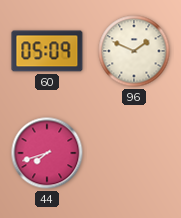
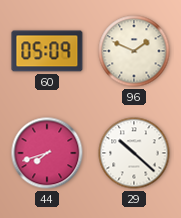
29: none -> 10:22
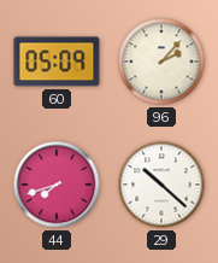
96: 1:49 -> 2:07
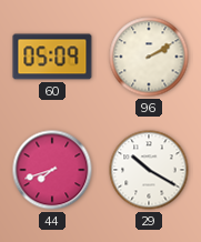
96: 2:07 -> 2:10
29: 10:22 -> 10:20
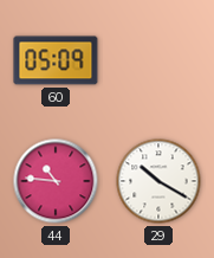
96: 2:10 -> none
44: 7:42 -> 10:46
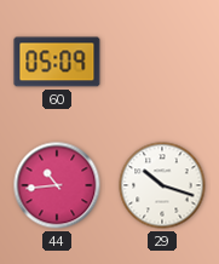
44: 10:46 -> 10:44
29: 10:20 -> 10:18
